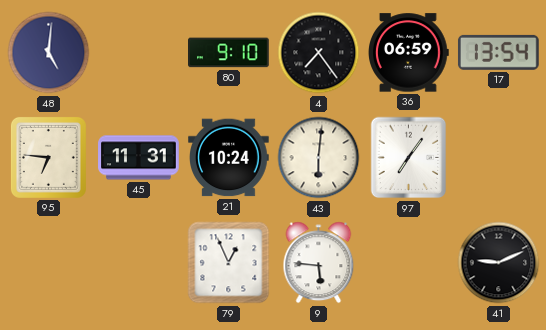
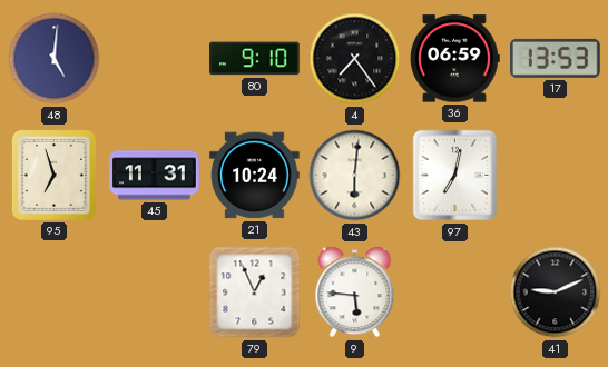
17: 13:54 -> 13:53
95: 6:46 -> 6:57
97: 7:06 -> 7:02
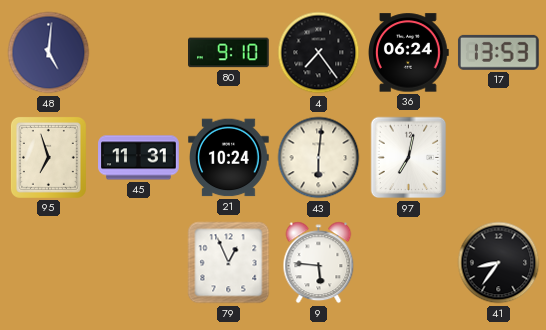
36: 06:59 -> 06:24
41: 9:11 -> 8:36
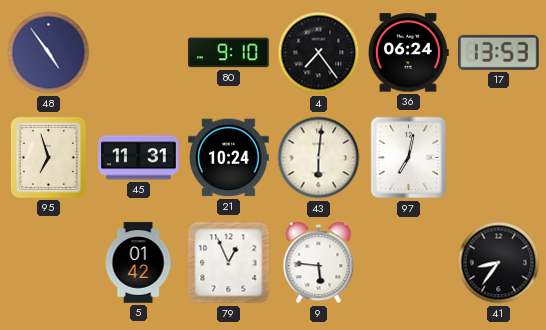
48: 5:01 -> 4:54
5: none -> 01:42
